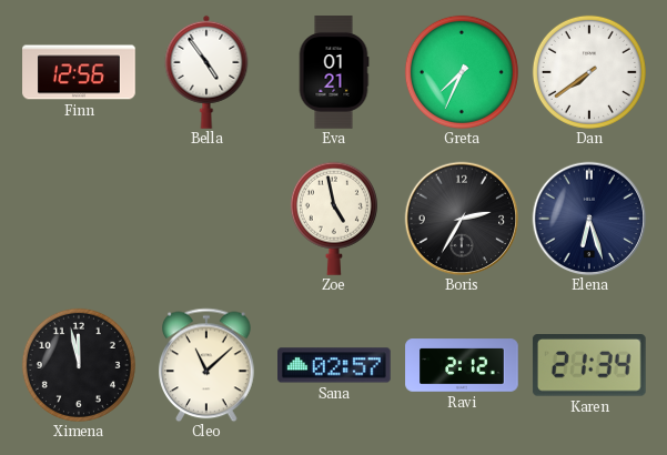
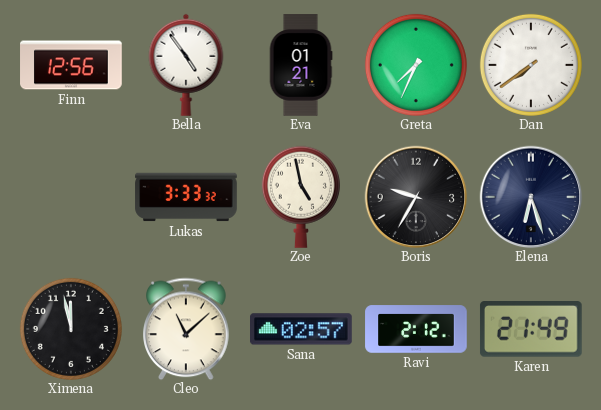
Lukas: none -> 3:33
Boris: 2:35 -> 9:35
Karen: 21:34 -> 21:49
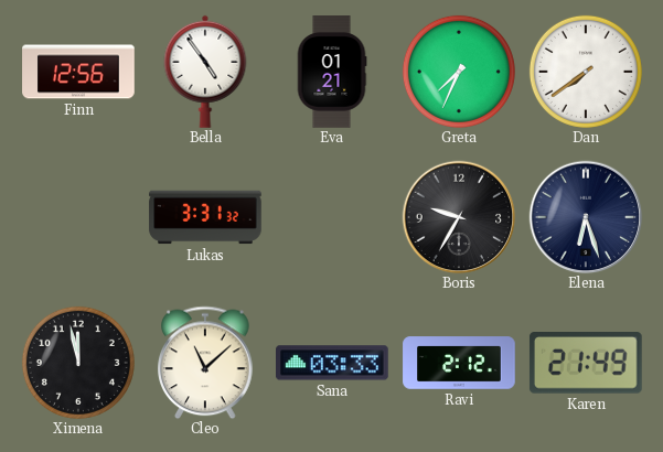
Lukas: 3:33 -> 3:31
Zoe: 4:58 -> none
Sana: 02:57 -> 03:33
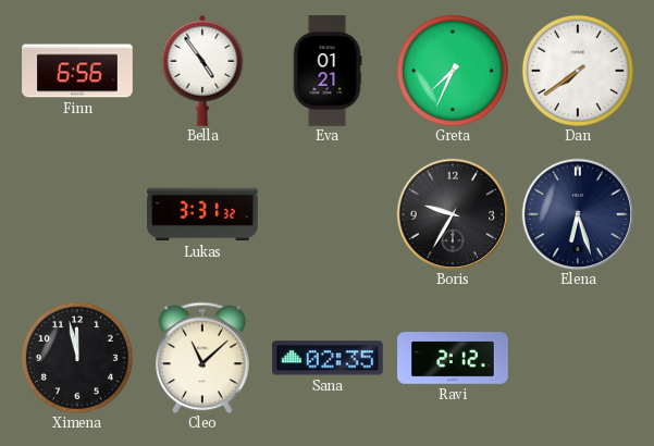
Finn: 12:56 -> 6:56
Sana: 03:33 -> 02:35
Karen: 21:49 -> none
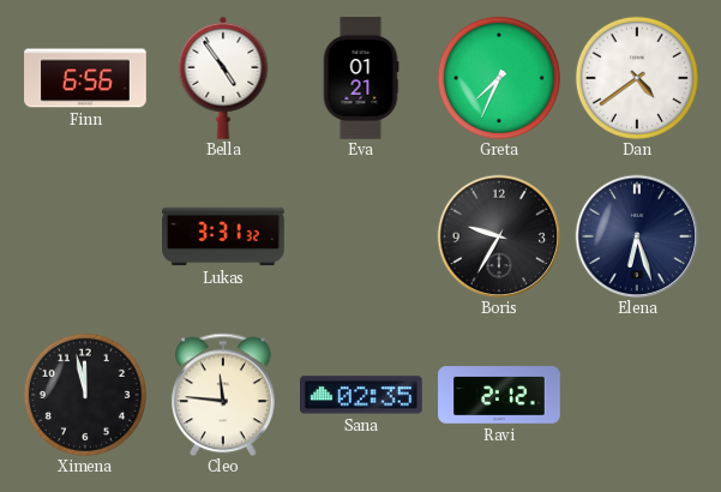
Dan: 7:39 -> 4:39
Cleo: 11:08 -> 11:46
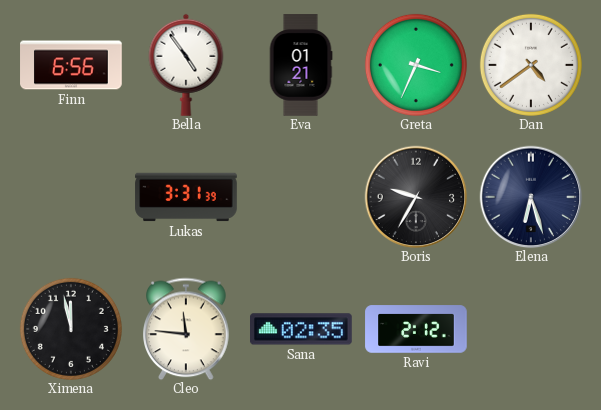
Greta: 7:34 -> 3:34
Lukas: 3:31:32 -> 3:31:39
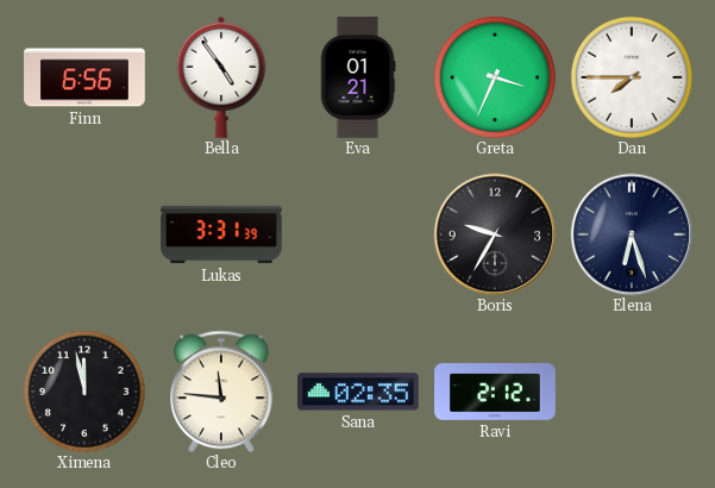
Dan: 4:39 -> 7:45
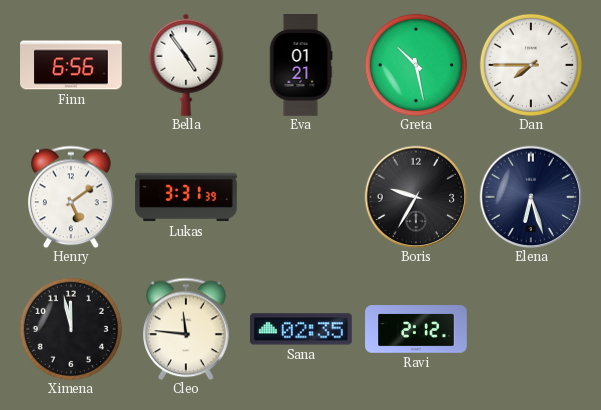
Greta: 3:34 -> 10:28
Henry: none -> 5:09
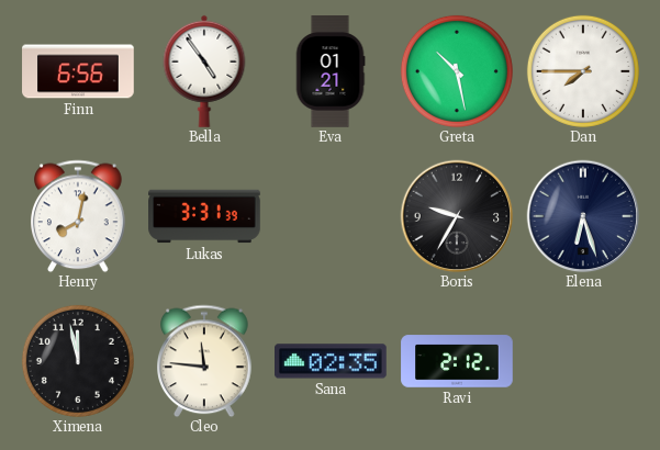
Henry: 5:09 -> 8:02
